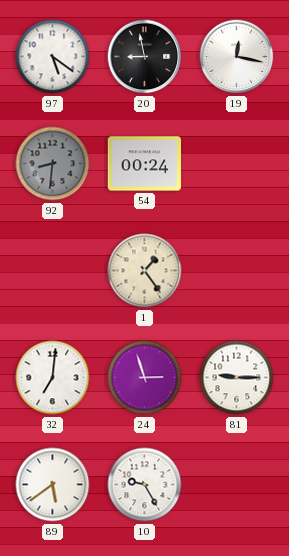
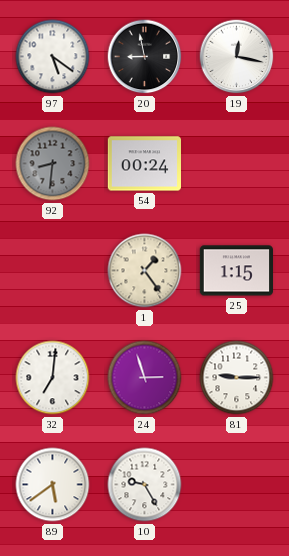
25: none -> 1:15
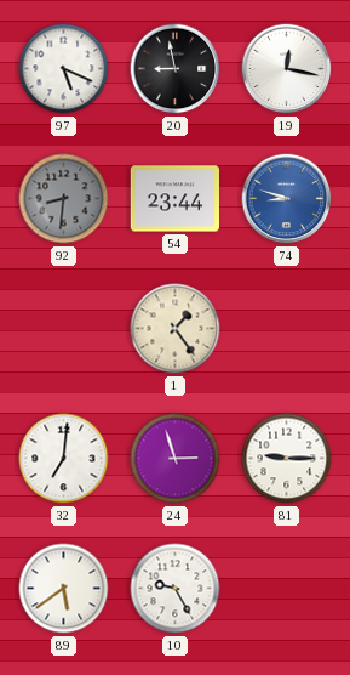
97: 5:21 -> 5:19
54: 00:24 -> 23:44
74: none -> 8:48
25: 1:15 -> none
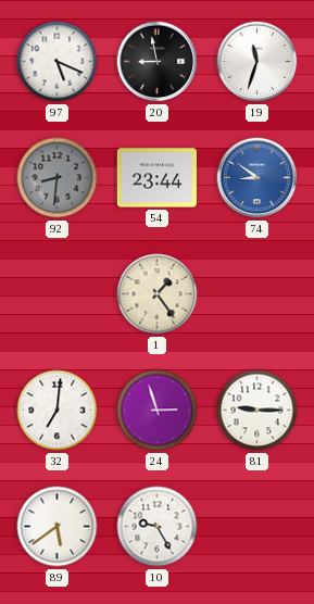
19: 12:17 -> 11:33
74: 8:48 -> 8:51
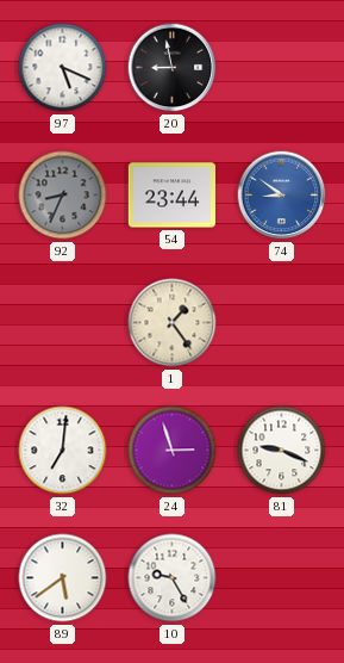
19: 11:33 -> none
92: 8:31 -> 8:34
81: 9:15 -> 9:19
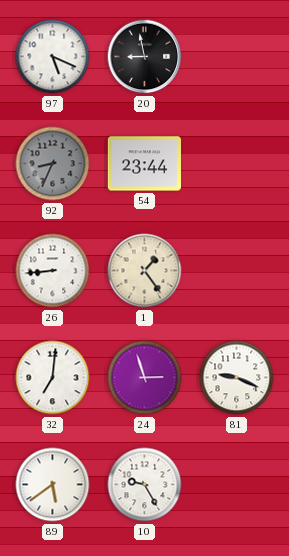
74: 8:51 -> none
26: none -> 8:44
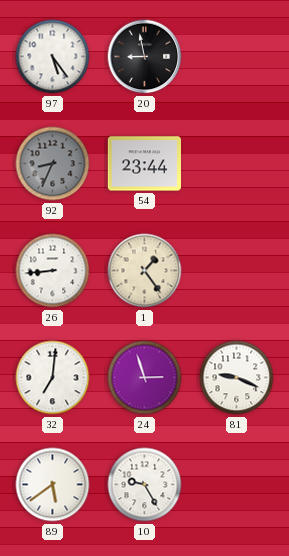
97: 5:19 -> 5:24
